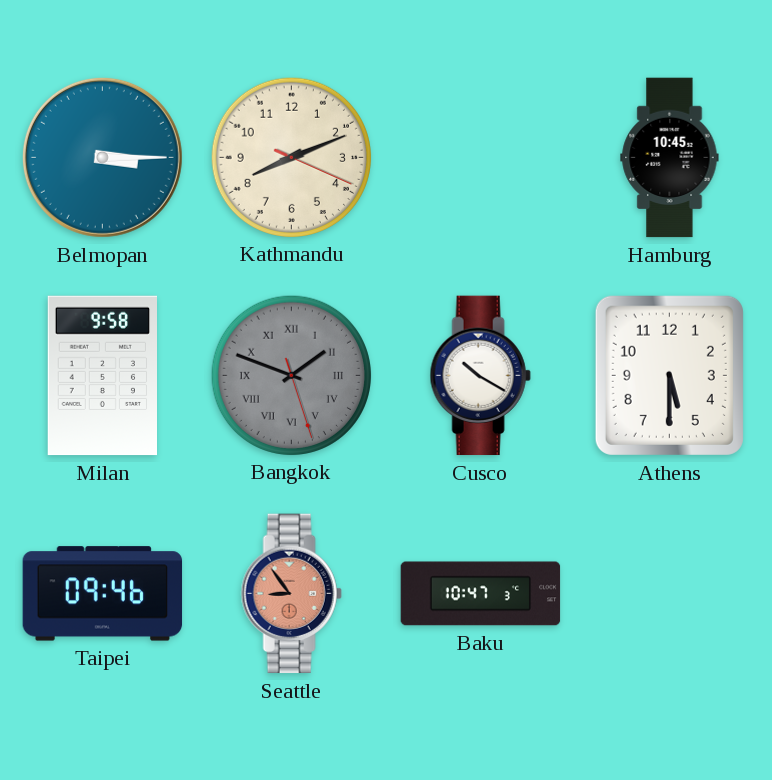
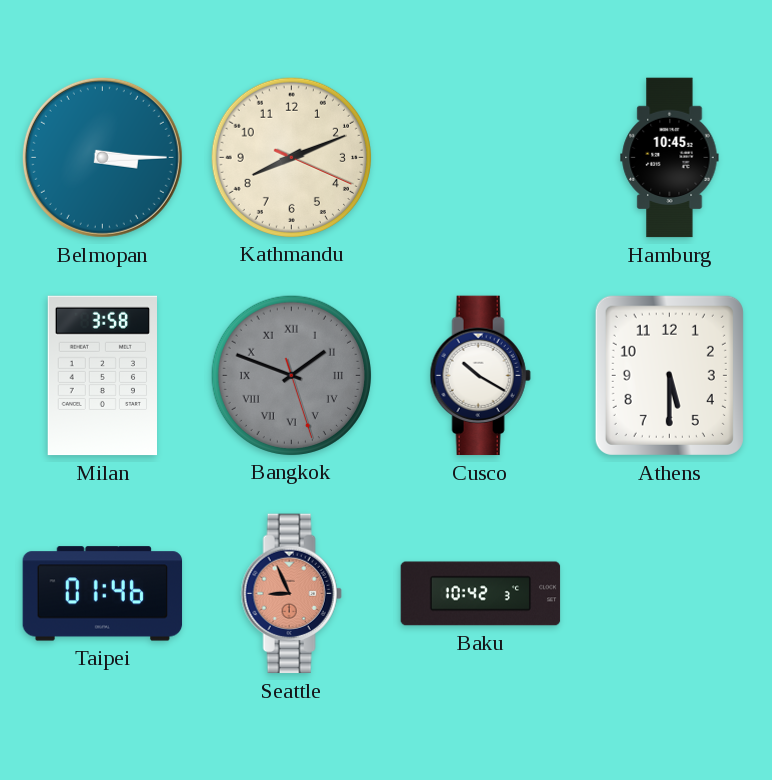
Milan: 9:58 -> 3:58
Taipei: 09:46 -> 01:46
Seattle: 8:54 -> 8:56
Baku: 10:47 -> 10:42
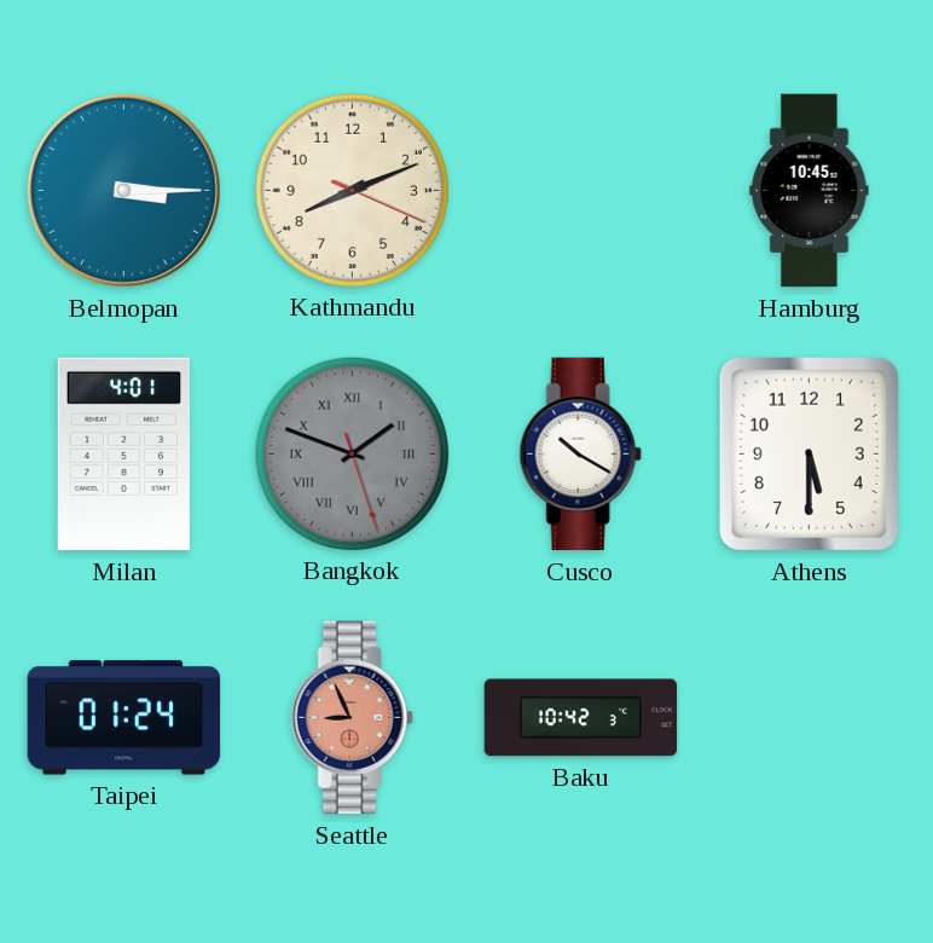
Milan: 3:58 -> 4:01
Taipei: 01:46 -> 01:24
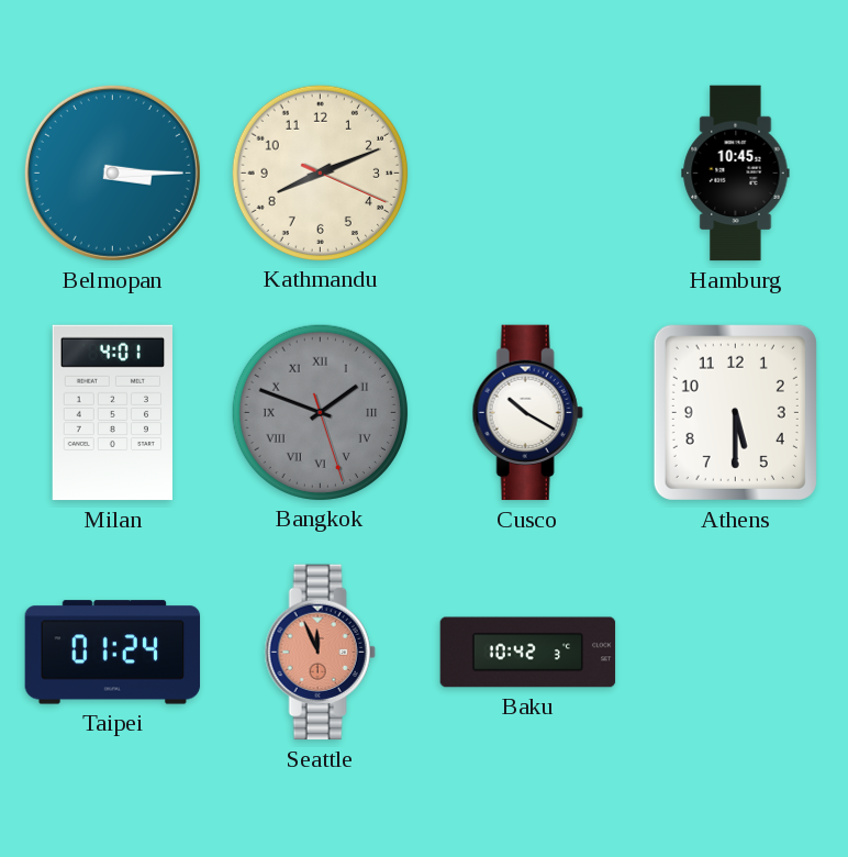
Seattle: 8:56 -> 11:56
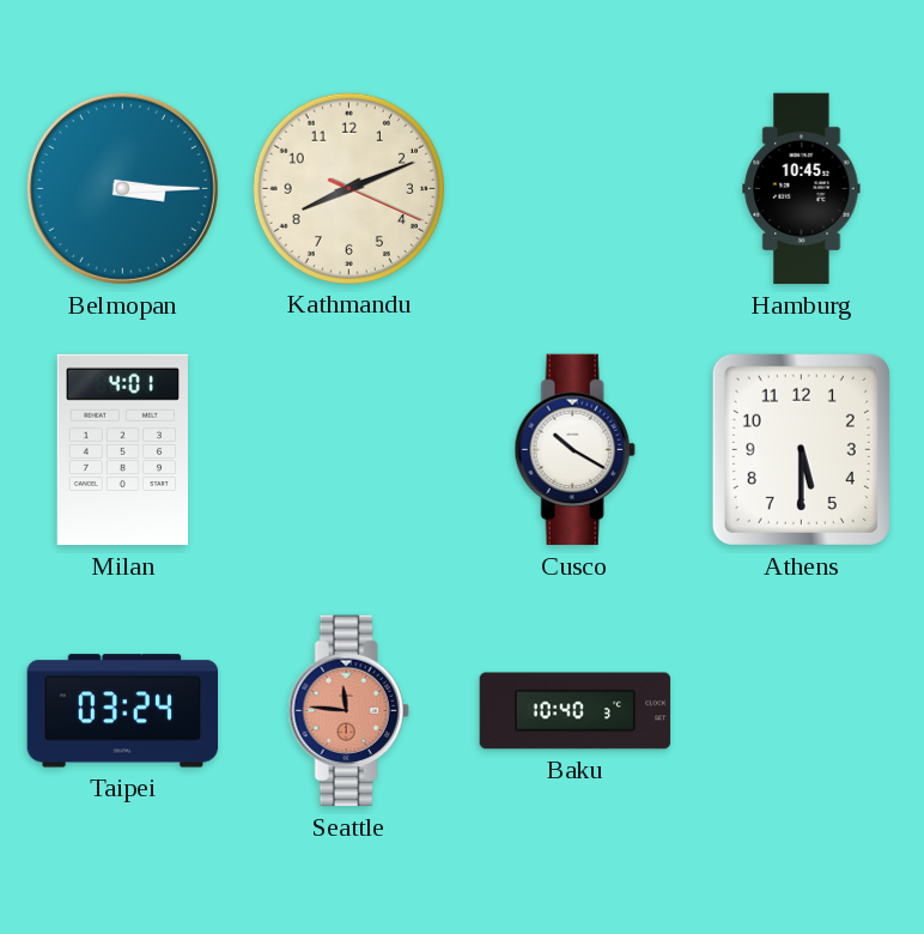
Bangkok: 1:48 -> none
Taipei: 01:24 -> 03:24
Seattle: 11:56 -> 11:46
Baku: 10:42 -> 10:40
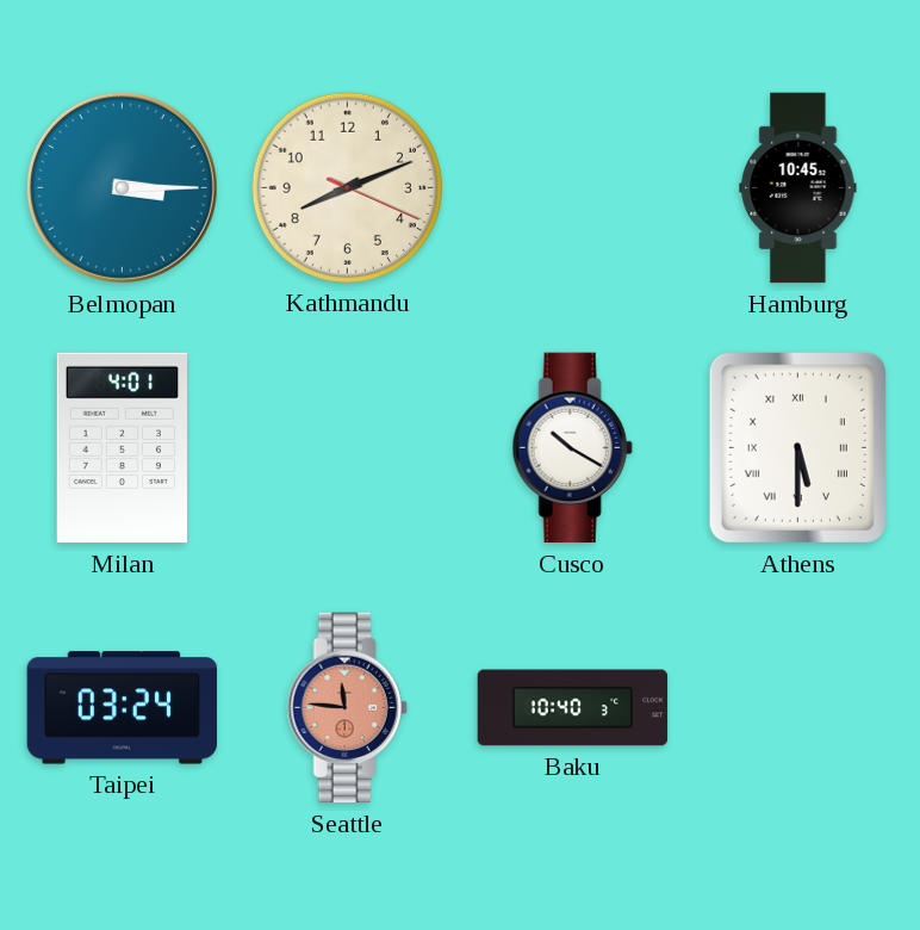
Athens numerals: Arabic -> Roman
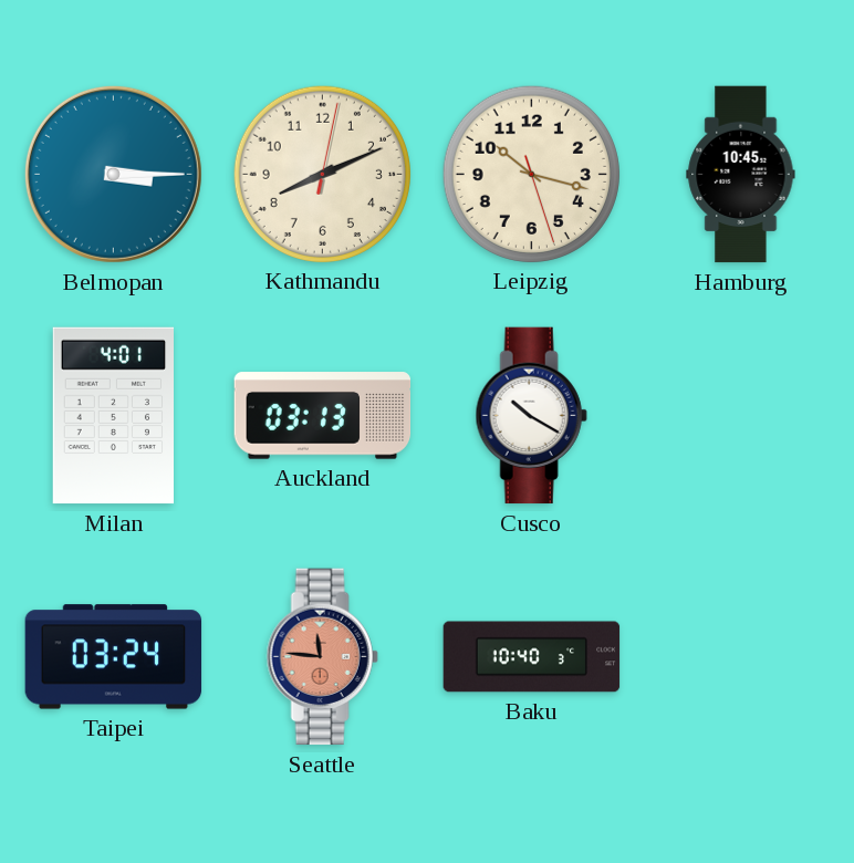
Kathmandu: 8:11:19 -> 8:11:02
Leipzig: none -> 10:17
Auckland: none -> 03:13
Athens: 5:30 -> none
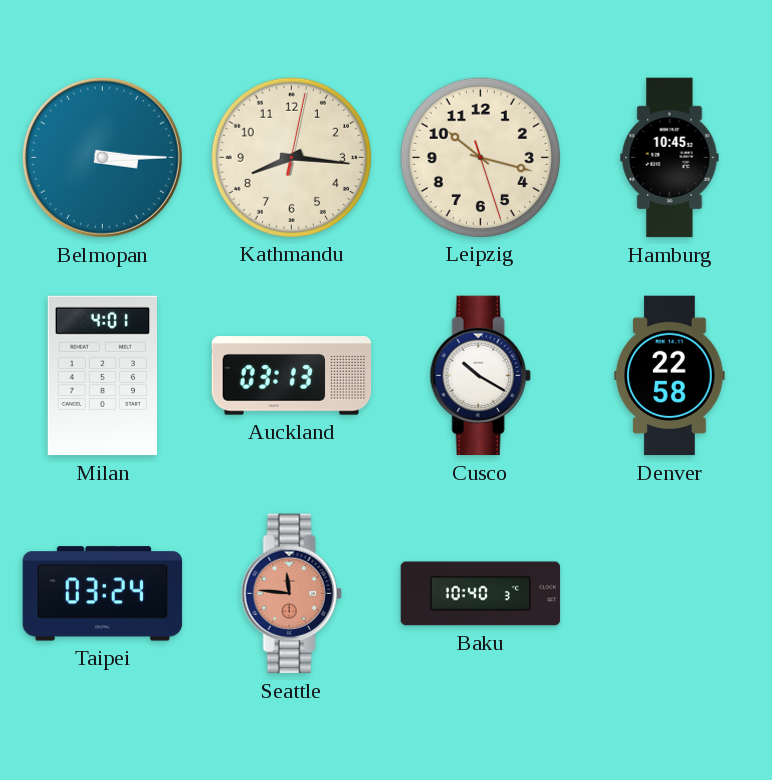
Kathmandu: 8:11 -> 8:16
Denver: none -> 22:58
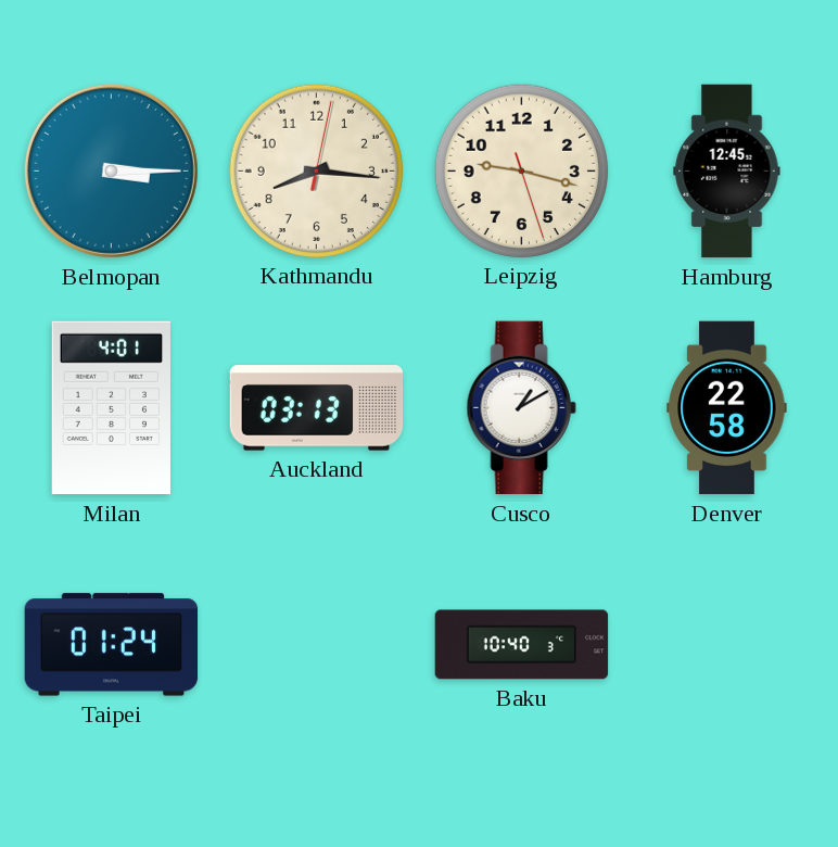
Leipzig: 10:17 -> 9:17
Hamburg: 10:45 -> 12:45
Cusco: 10:20 -> 1:10
Taipei: 03:24 -> 01:24
Seattle: 11:46 -> none
